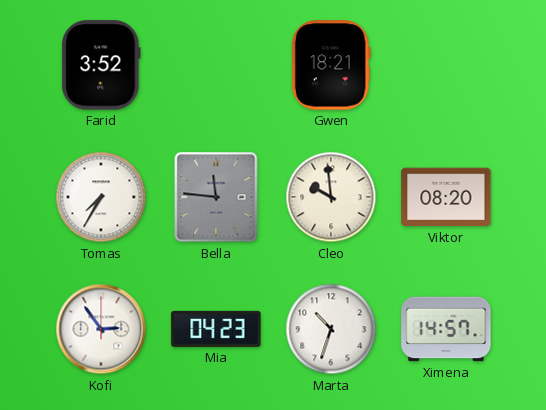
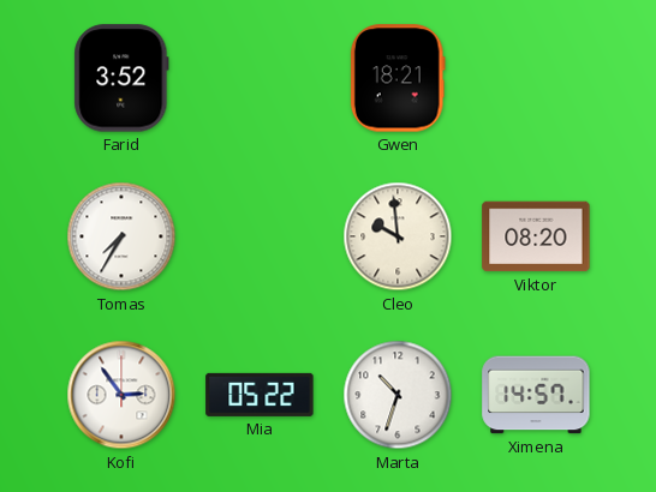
Bella: 11:46 -> none
Mia: 04:23 -> 05:22
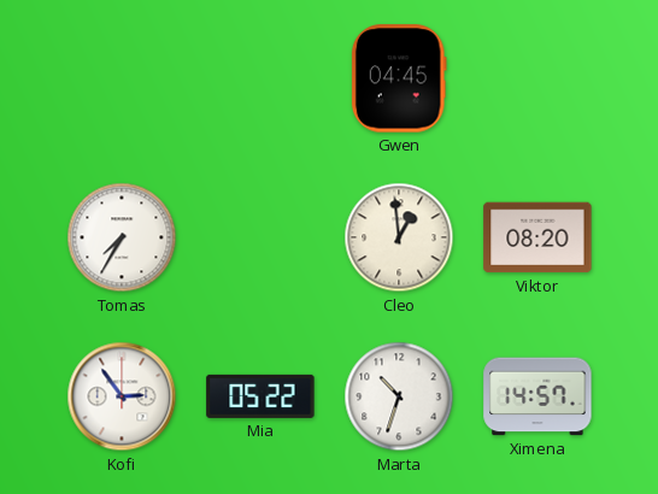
Farid: 3:52 -> none
Gwen: 18:21 -> 04:45
Cleo: 9:59 -> 12:59
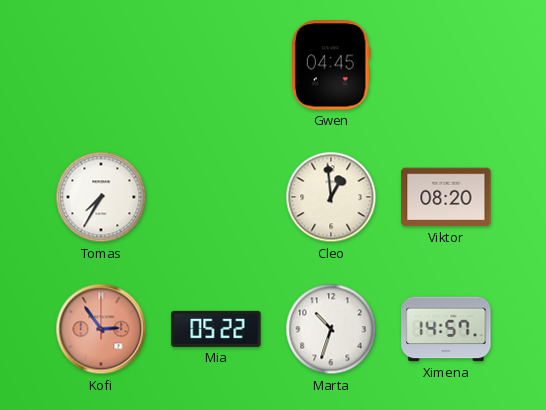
Kofi dial: white -> salmon
